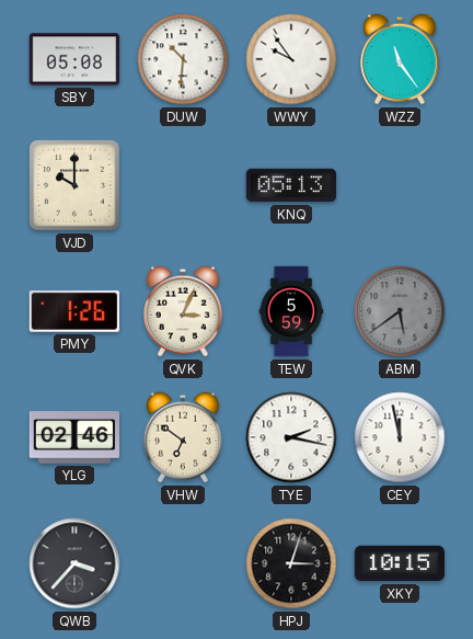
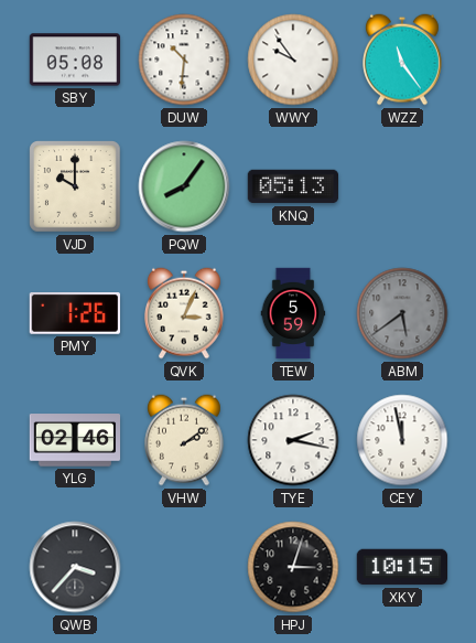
PQW: none -> 8:06
VHW: 6:51 -> 2:09
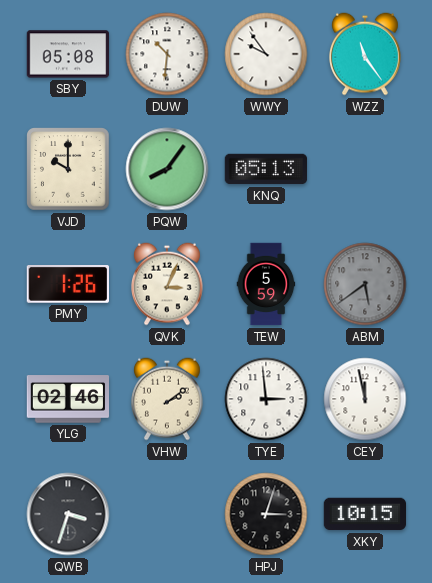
TYE: 2:17 -> 2:59
QWB: 3:37 -> 3:33
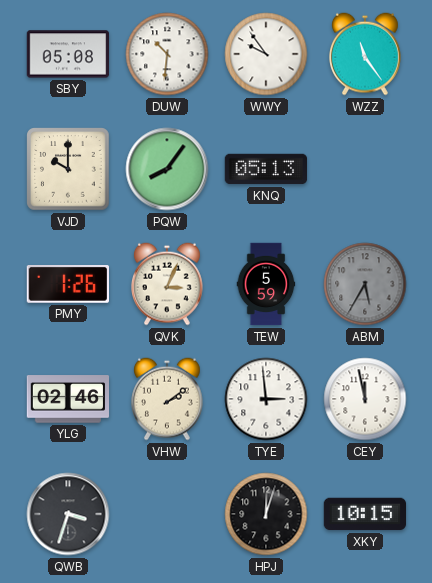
ABM: 5:39 -> 5:35
HPJ: 3:03 -> 12:03
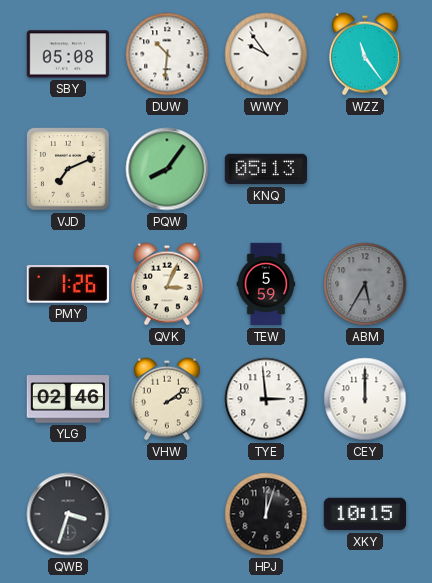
VJD: 10:00 -> 7:11
CEY: 11:58 -> 12:00
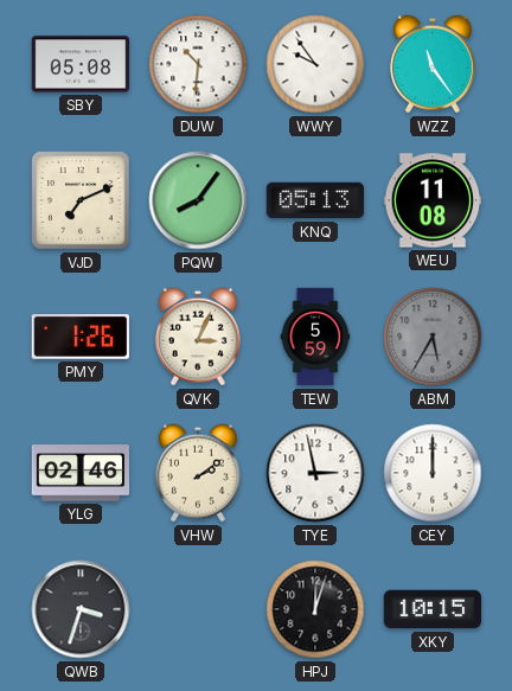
WEU: none -> 11:08
TYE: 2:59 -> 2:58
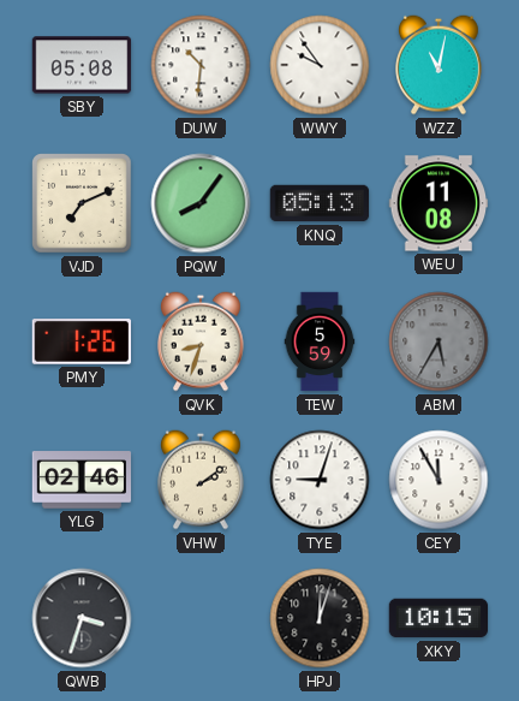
WZZ: 11:24 -> 11:02
QVK: 3:04 -> 8:33
TYE: 2:58 -> 9:03
CEY: 12:00 -> 11:55
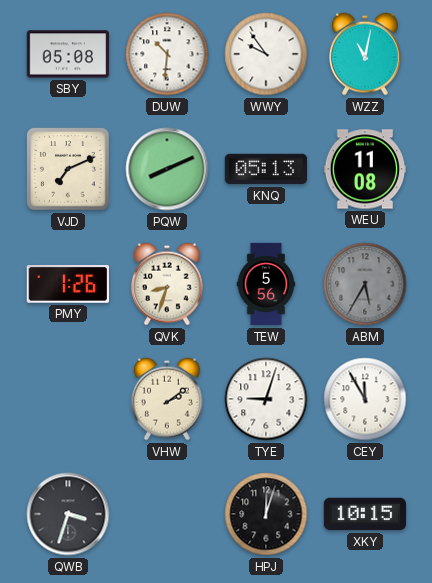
PQW: 8:06 -> 8:11
TEW: 5:59 -> 5:56
YLG: 02:46 -> none
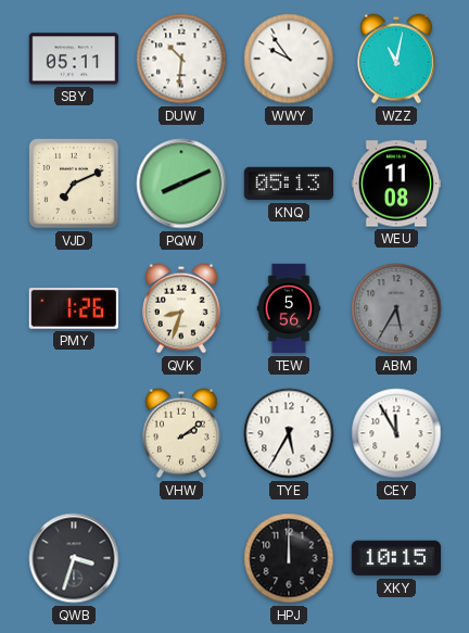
SBY: 05:08 -> 05:11
TYE: 9:03 -> 5:35
HPJ: 12:03 -> 12:00
